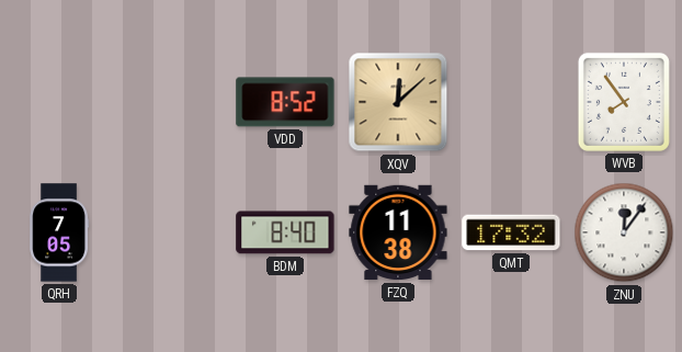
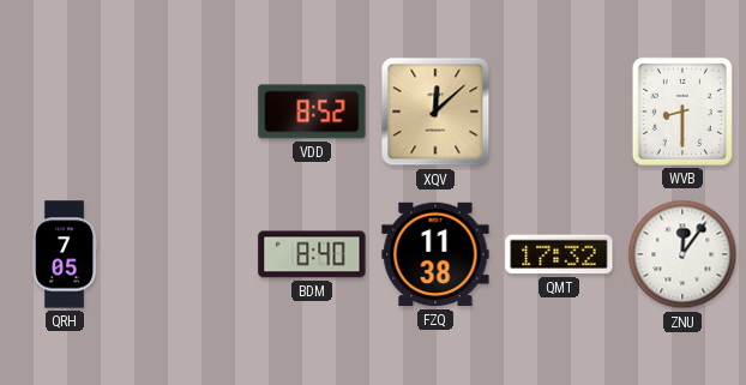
WVB: 7:54 -> 8:30
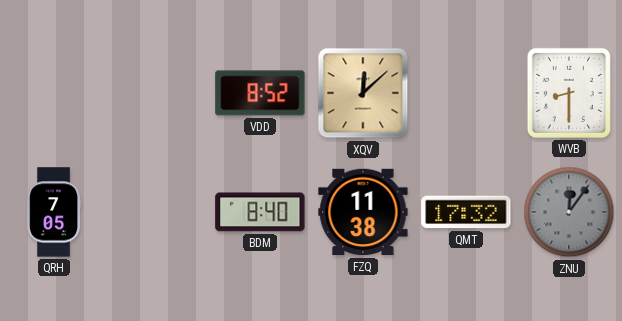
ZNU dial: white -> grey
